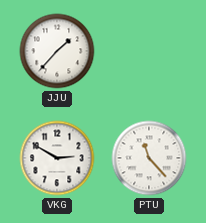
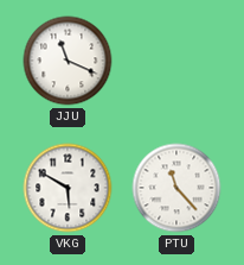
JJU: 1:37 -> 11:19
VKG: 2:50 -> 5:50
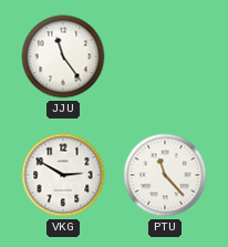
JJU: 11:19 -> 11:24
VKG: 5:50 -> 2:50
